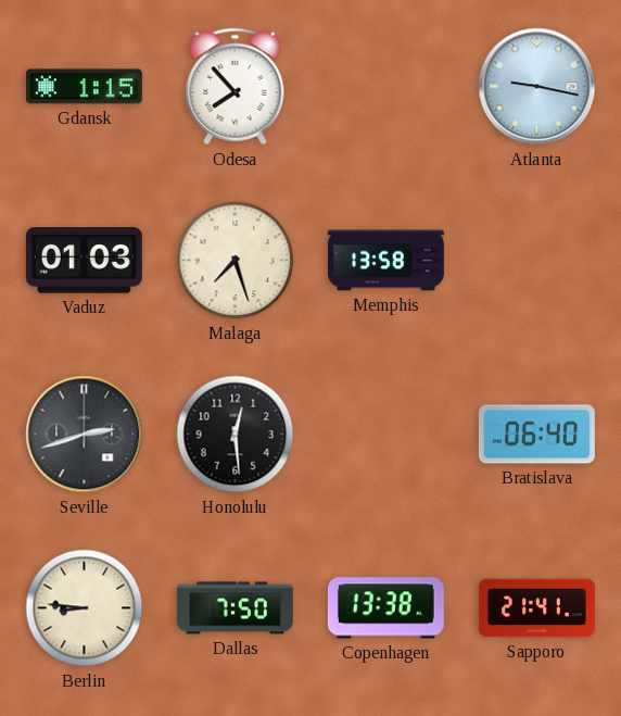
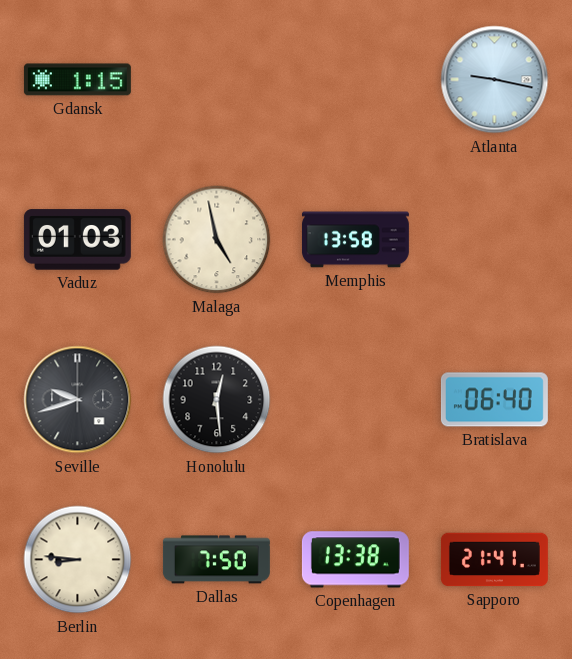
Odesa: 7:53 -> none
Malaga: 7:27 -> 4:58
Seville: 2:42 -> 9:42
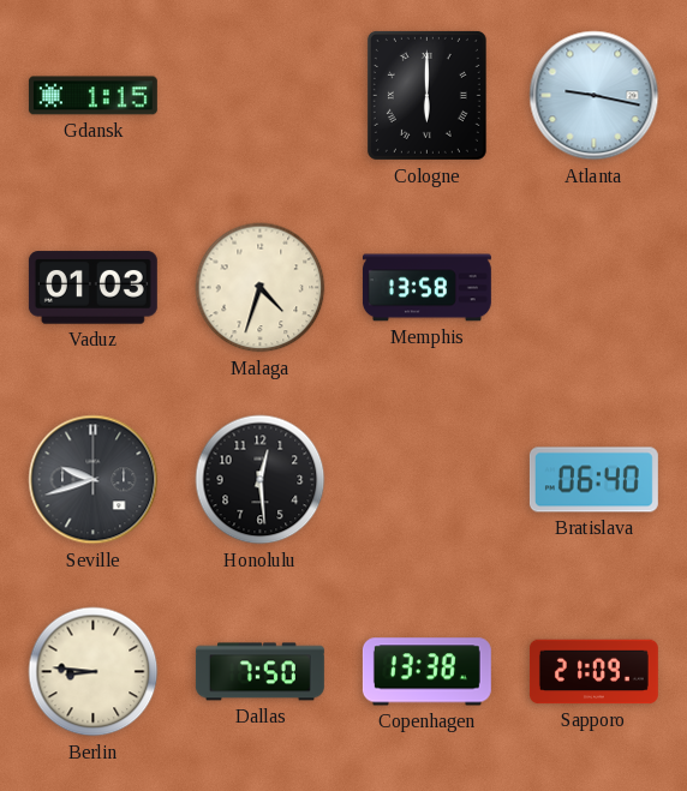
Cologne: none -> 6:00
Malaga: 4:58 -> 4:33
Sapporo: 21:41 -> 21:09
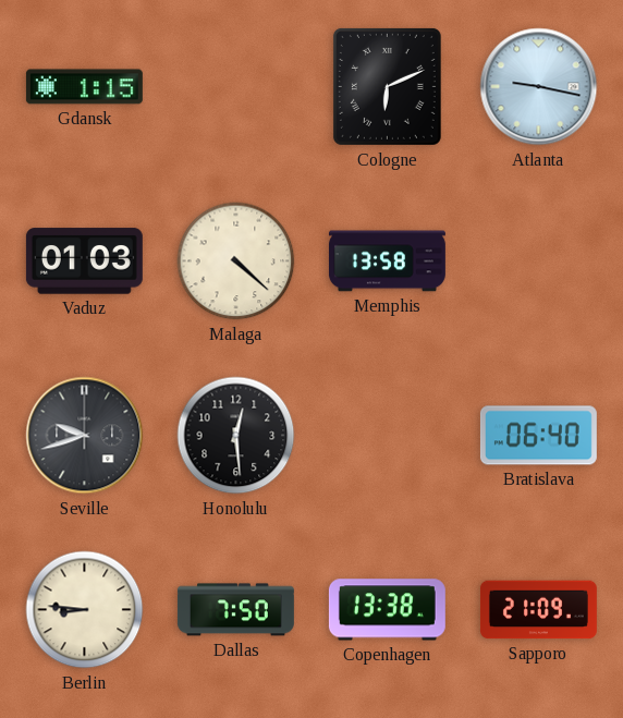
Cologne: 6:00 -> 6:11
Malaga: 4:33 -> 4:22
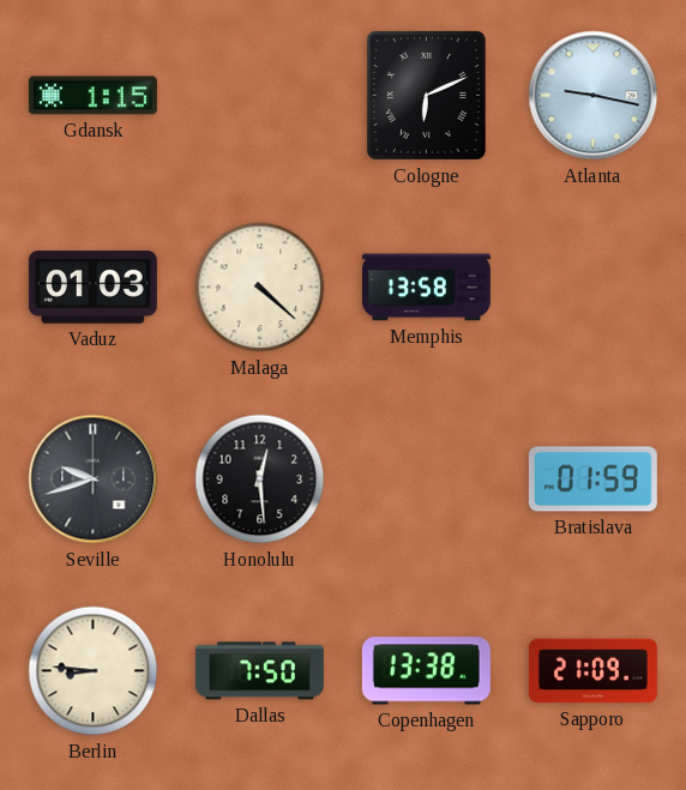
Bratislava: 06:40 -> 01:59
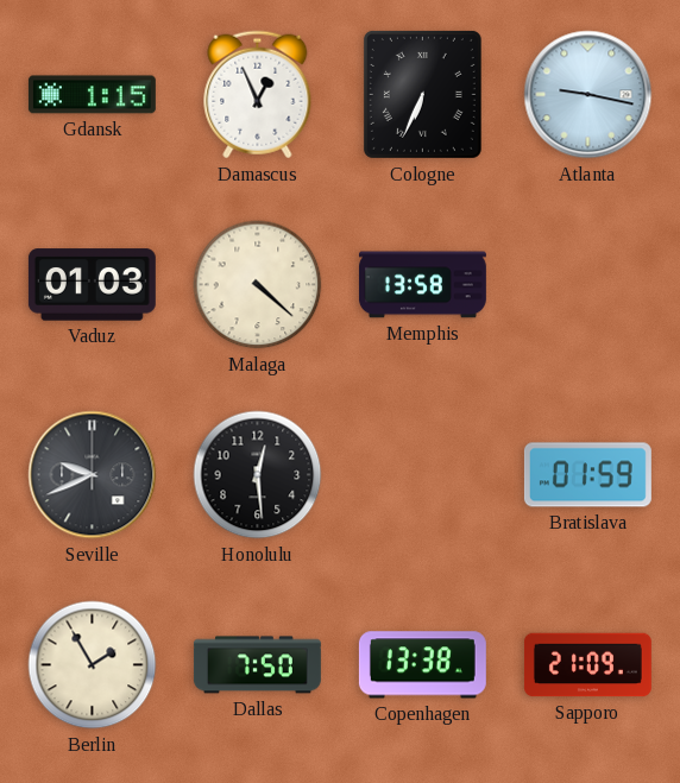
Damascus: none -> 12:56
Cologne: 6:11 -> 6:34
Seville: 9:42 -> 9:41
Berlin: 8:46 -> 1:55
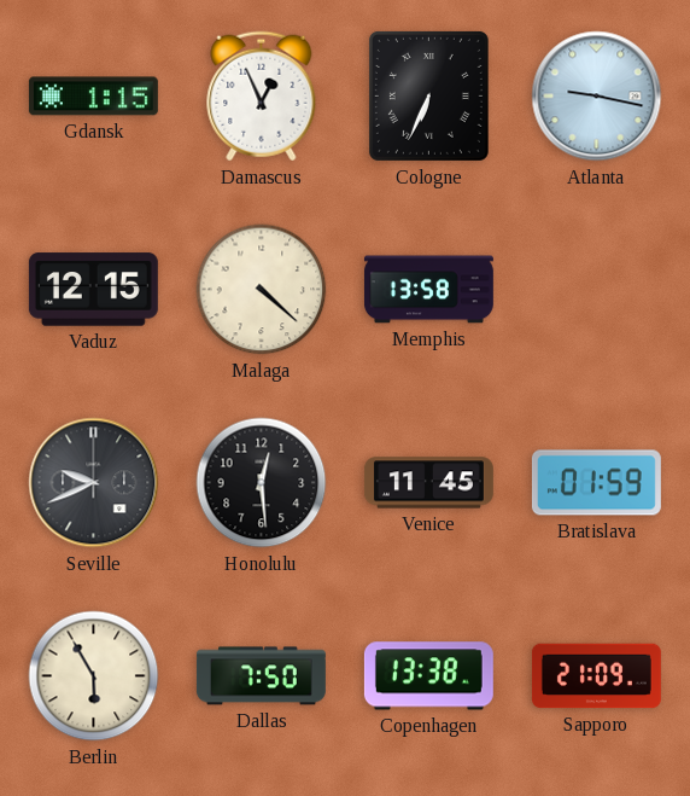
Vaduz: 01:03 -> 12:15
Venice: none -> 11:45
Berlin: 1:55 -> 5:55
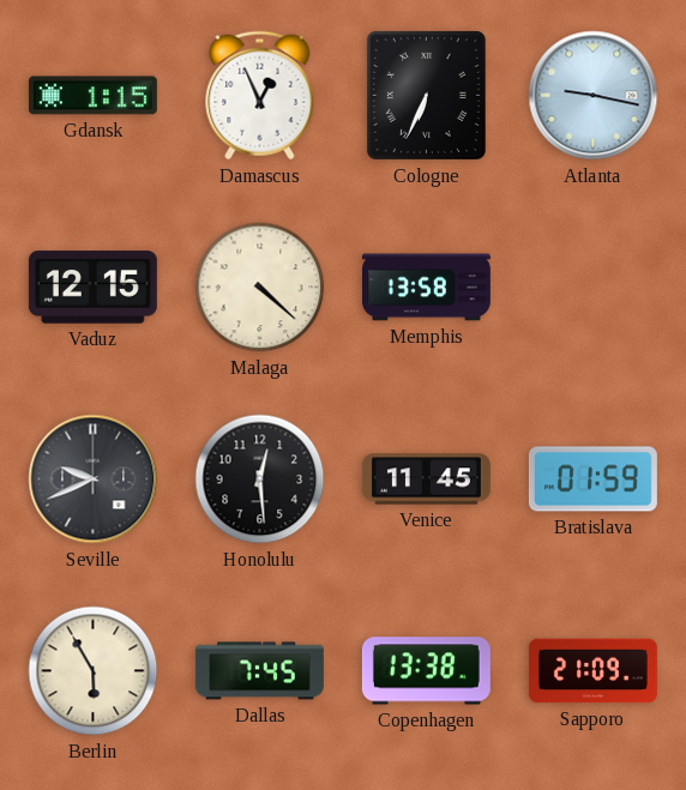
Dallas: 7:50 -> 7:45
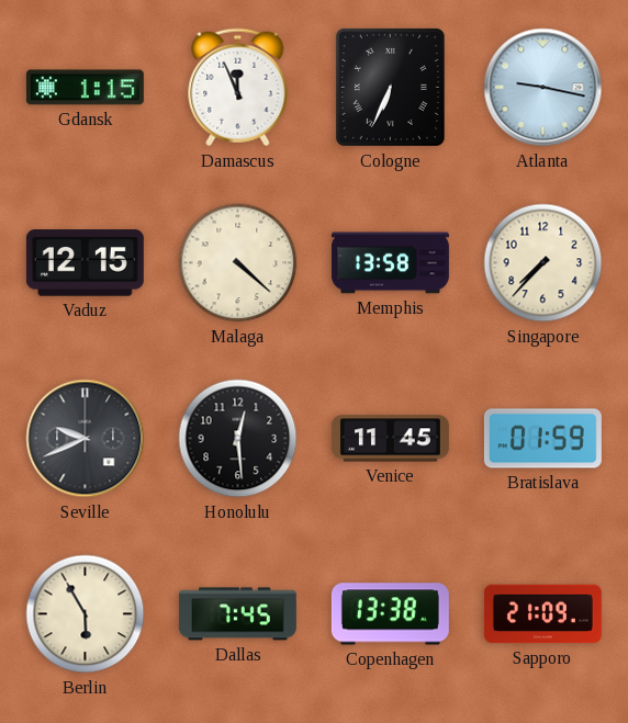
Damascus: 12:56 -> 11:56
Singapore: none -> 7:37
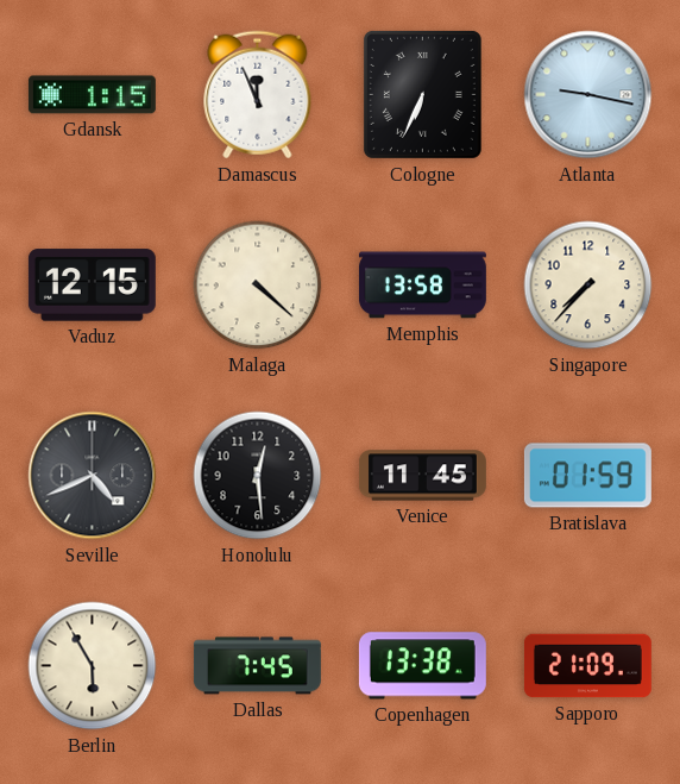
Seville: 9:41 -> 4:41
